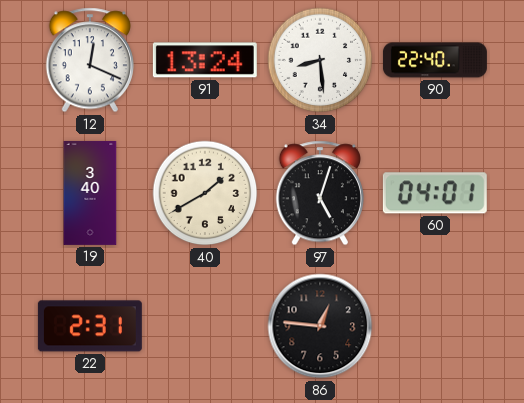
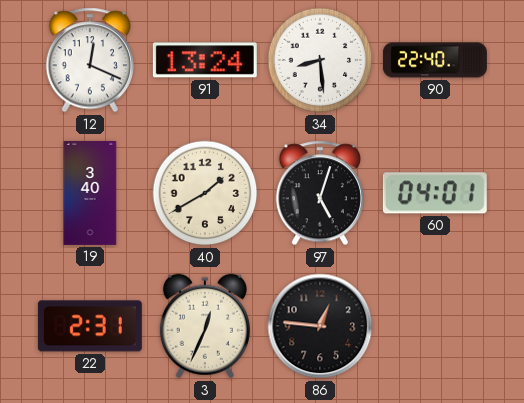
3: none -> 12:34
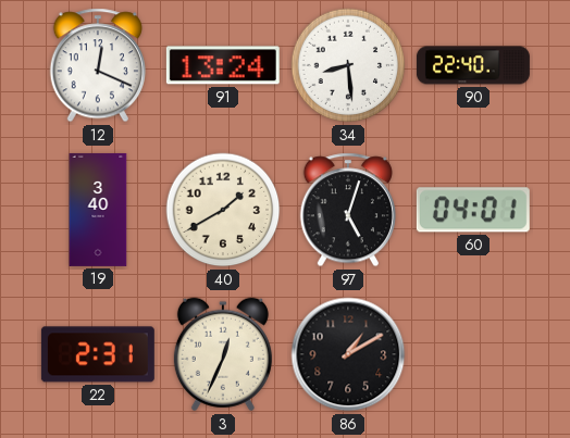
86: 12:46 -> 1:10
